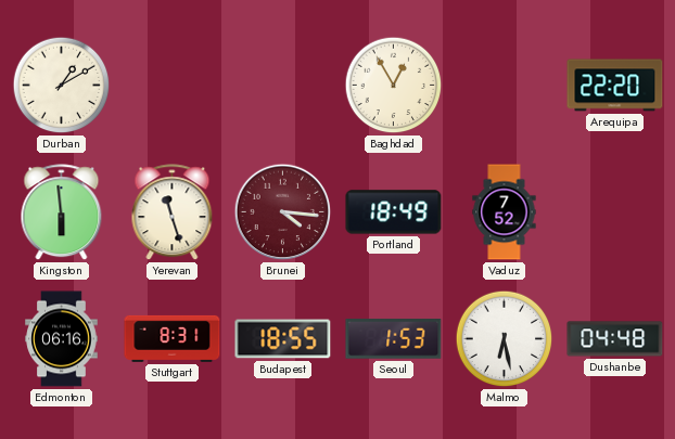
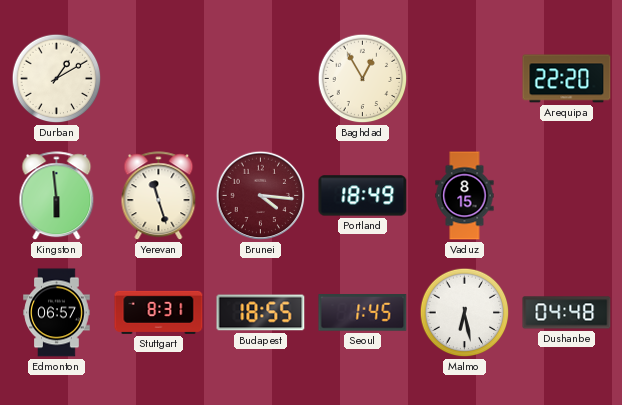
Vaduz: 7:52 -> 8:15
Edmonton: 06:16 -> 06:57
Seoul: 1:53 -> 1:45
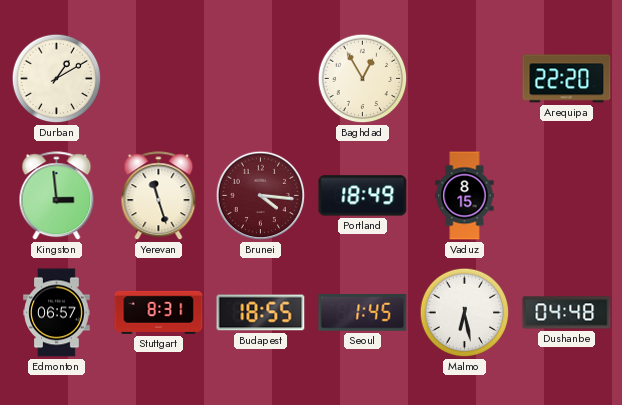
Kingston: 5:59 -> 2:59
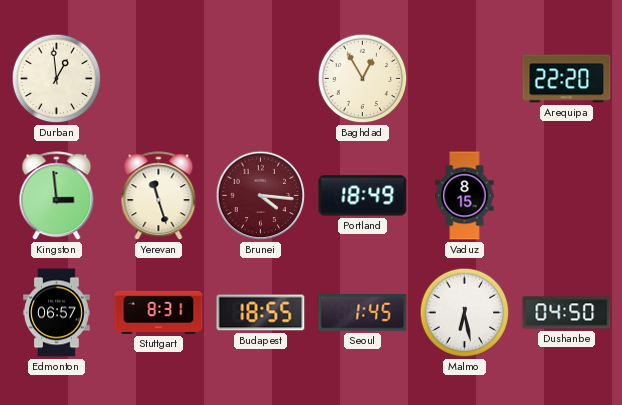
Durban: 1:10 -> 12:59
Dushanbe: 04:48 -> 04:50
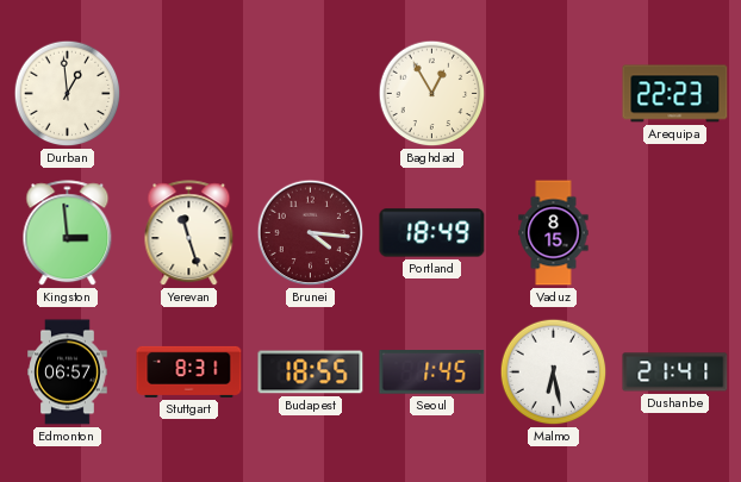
Arequipa: 22:20 -> 22:23
Dushanbe: 04:50 -> 21:41
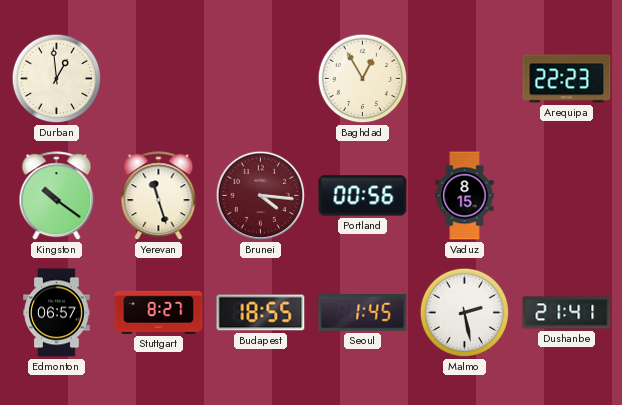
Kingston: 2:59 -> 10:21
Portland: 18:49 -> 00:56
Stuttgart: 8:31 -> 8:27
Malmo: 6:28 -> 2:28
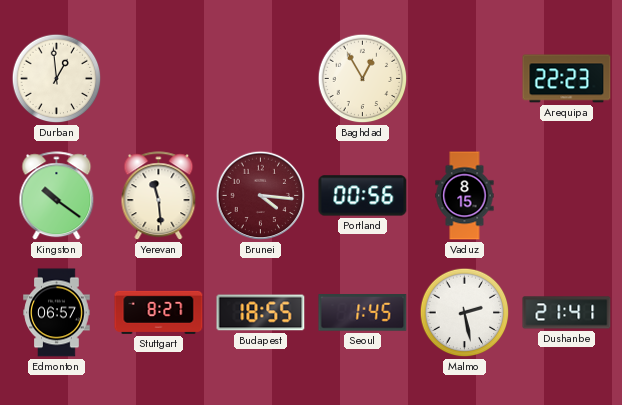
Yerevan: 11:27 -> 11:29
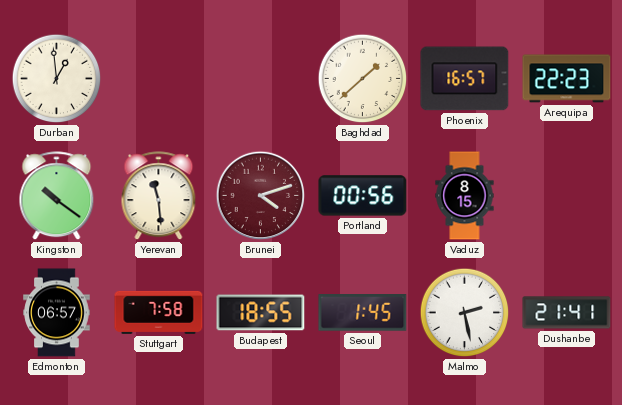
Baghdad: 12:55 -> 1:38
Phoenix: none -> 16:57
Brunei: 4:16 -> 4:12
Stuttgart: 8:27 -> 7:58
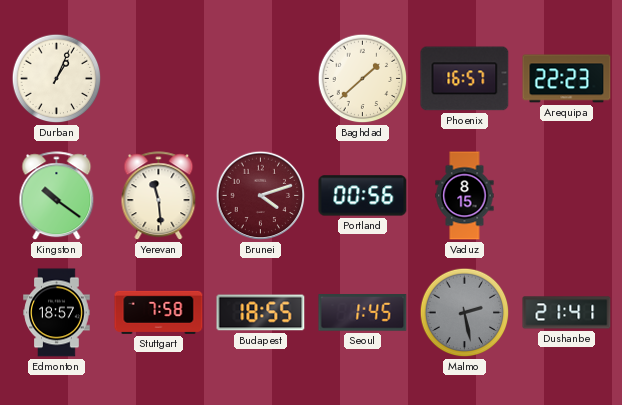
Durban: 12:59 -> 1:04
Edmonton: 06:57 -> 18:57
Malmo dial: white -> grey
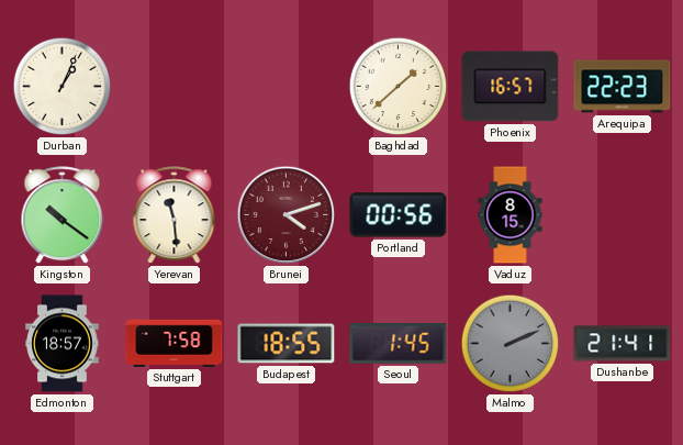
Malmo: 2:28 -> 2:11
